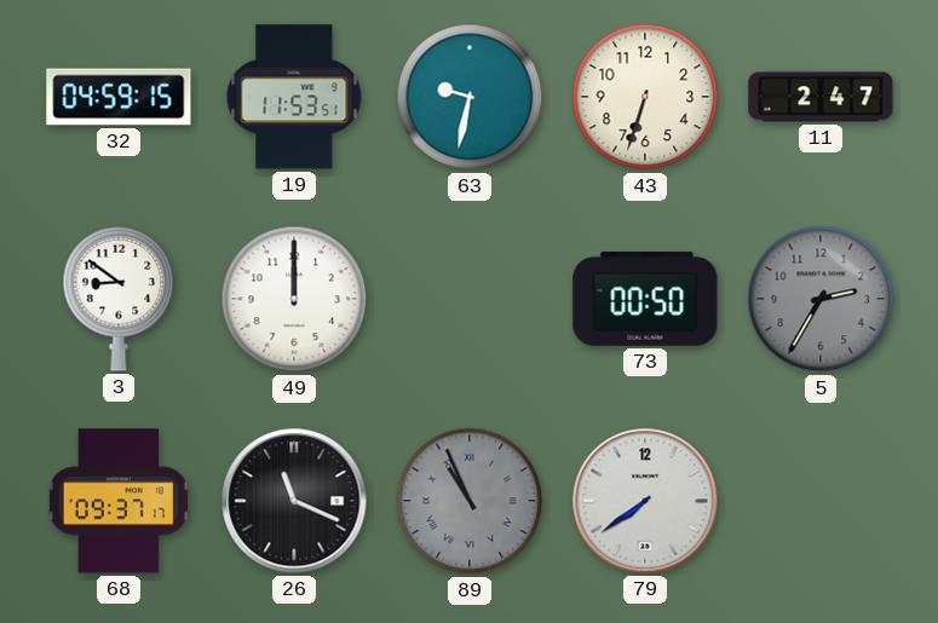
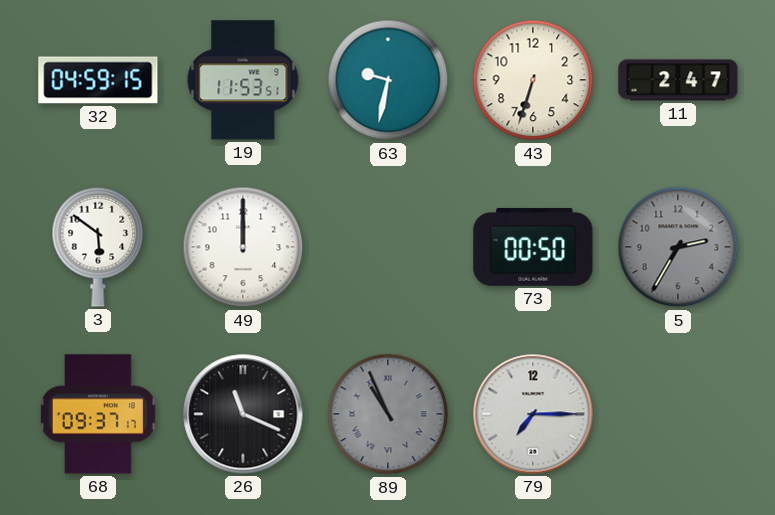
3: 8:51 -> 5:51
79: 7:39 -> 7:15
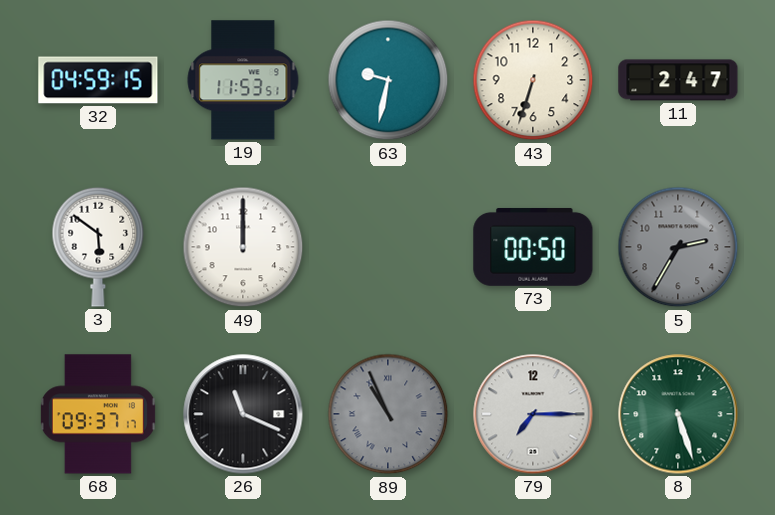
8: none -> 5:27
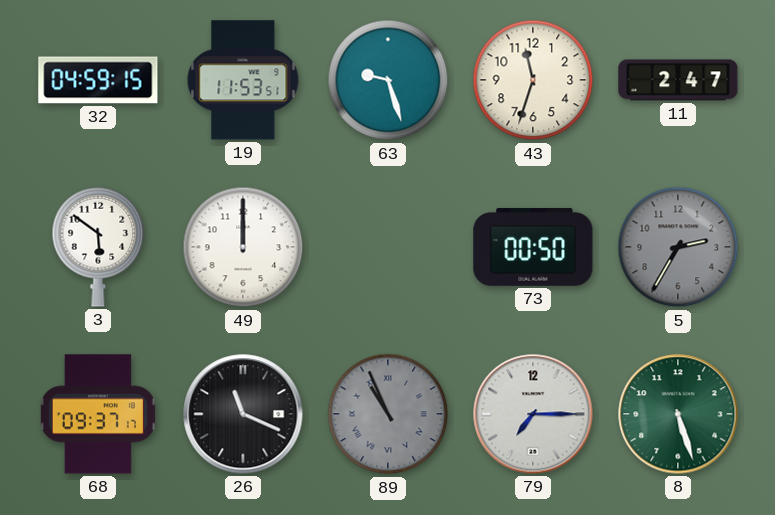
63: 9:32 -> 9:27
43: 6:33 -> 11:33
